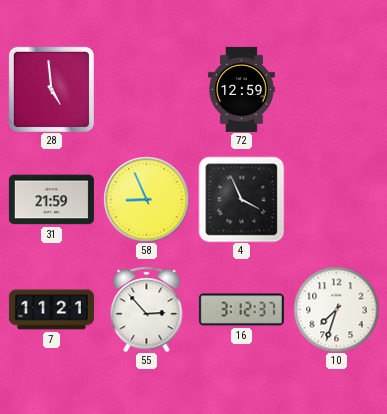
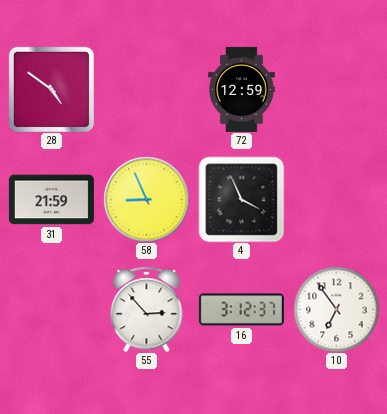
28: 4:59 -> 4:51
7: 11:21 -> none
10: 7:33 -> 6:54
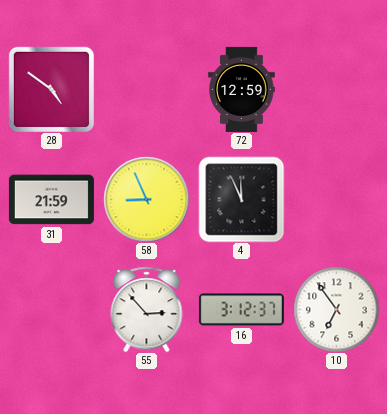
4: 3:56 -> 11:56
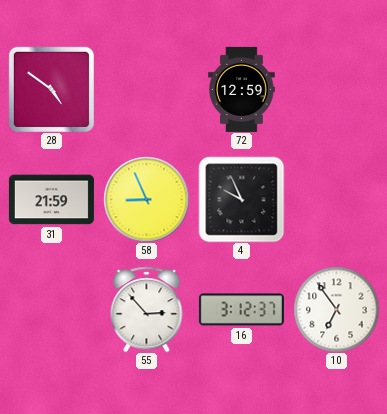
4: 11:56 -> 9:56
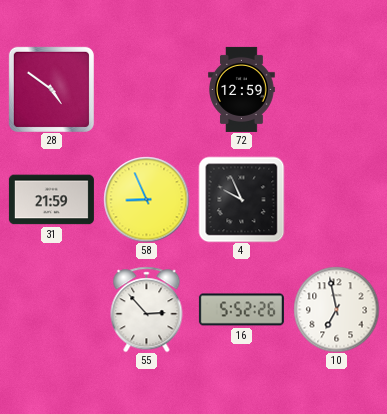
16: 3:12 -> 5:52
10: 6:54 -> 6:58
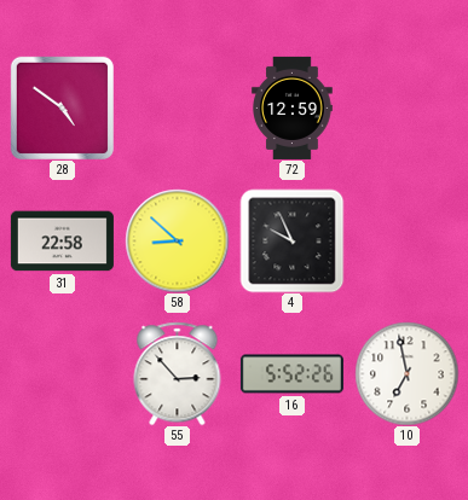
31: 21:59 -> 22:58
58: 8:56 -> 8:52
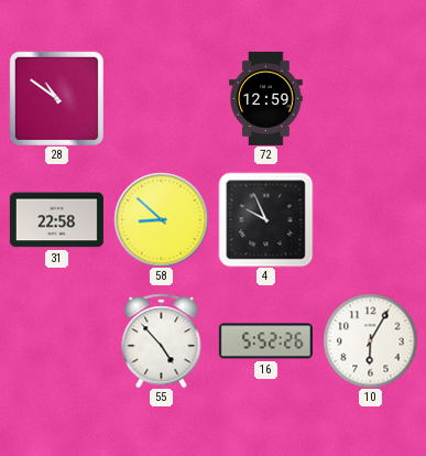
28: 4:51 -> 10:51
55: 2:53 -> 4:53
10: 6:58 -> 6:05
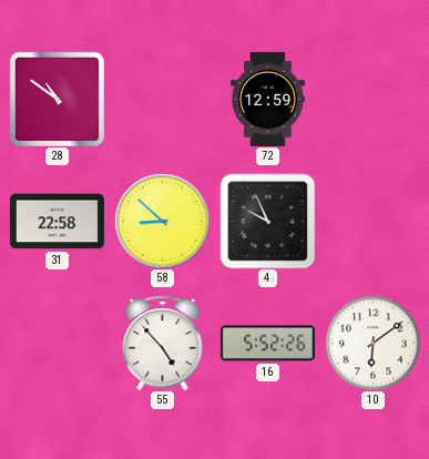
10: 6:05 -> 6:09
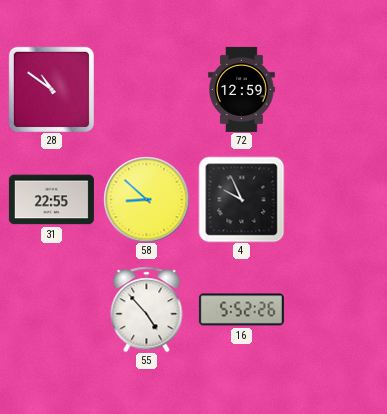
31: 22:58 -> 22:55
10: 6:09 -> none
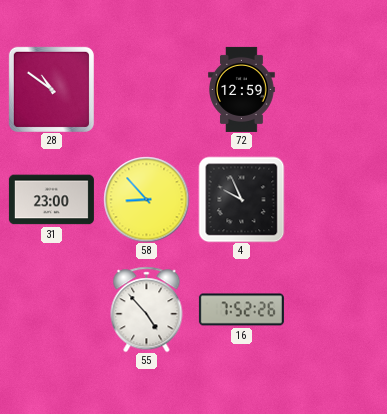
31: 22:55 -> 23:00
58: 8:52 -> 8:53
16: 5:52 -> 7:52
